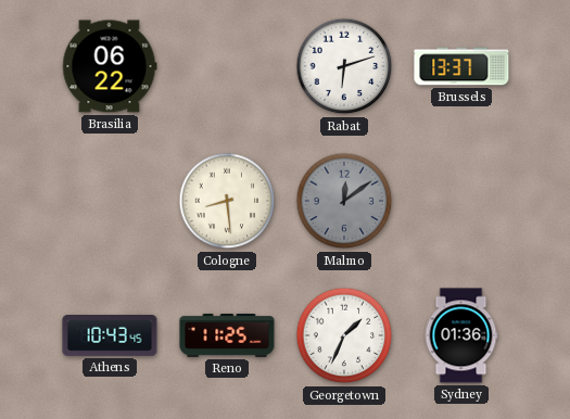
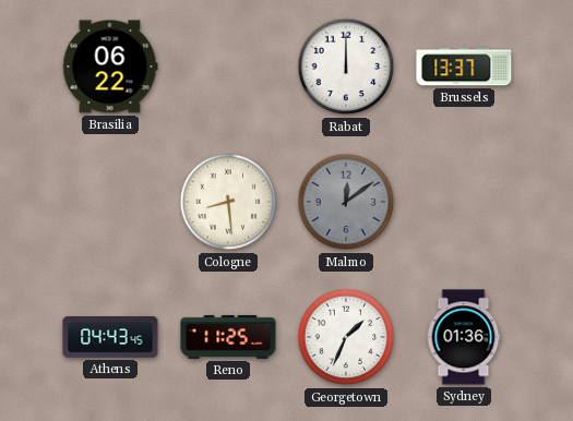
Rabat: 6:12 -> 12:00
Athens: 10:43 -> 04:43
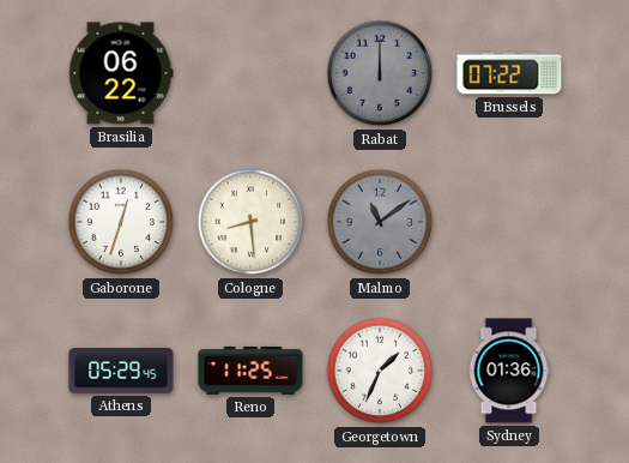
Rabat dial: white -> grey
Brussels: 13:37 -> 07:22
Gaborone: none -> 12:33
Malmo: 12:09 -> 11:09
Athens: 04:43 -> 05:29
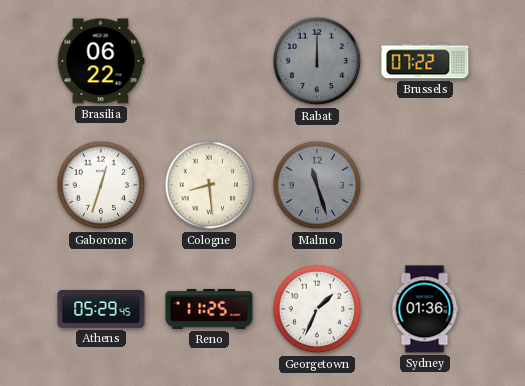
Malmo: 11:09 -> 11:27
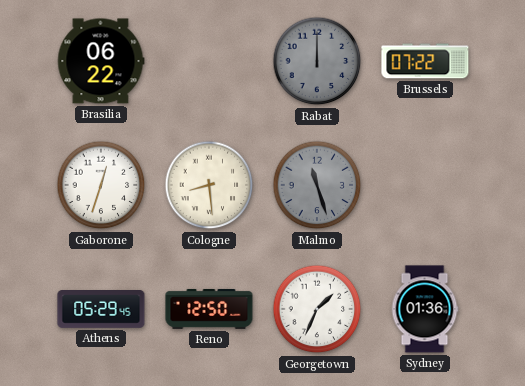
Reno: 11:25 -> 12:50
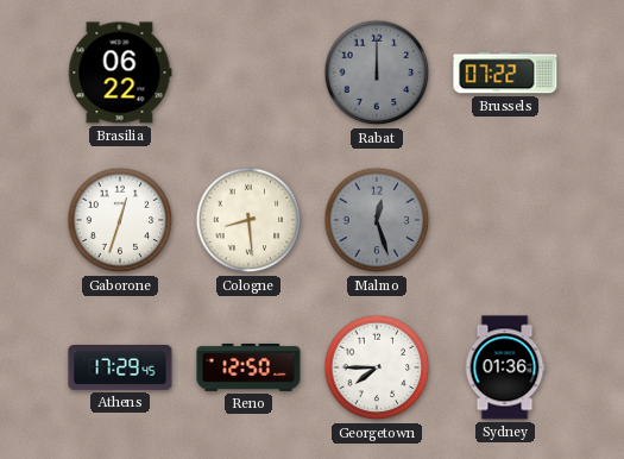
Malmo: 11:27 -> 12:27
Athens: 05:29 -> 17:29
Georgetown: 1:34 -> 7:45
